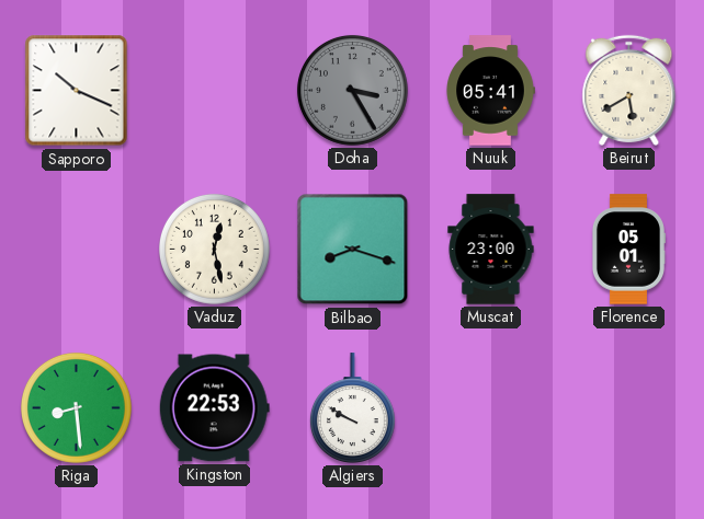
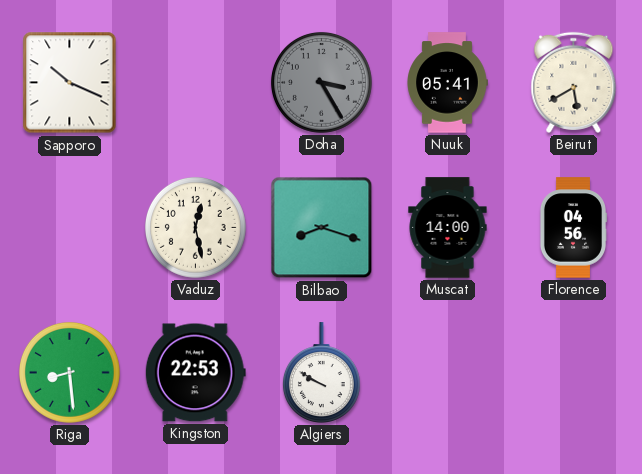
Muscat: 23:00 -> 14:00
Florence: 05:01 -> 04:56
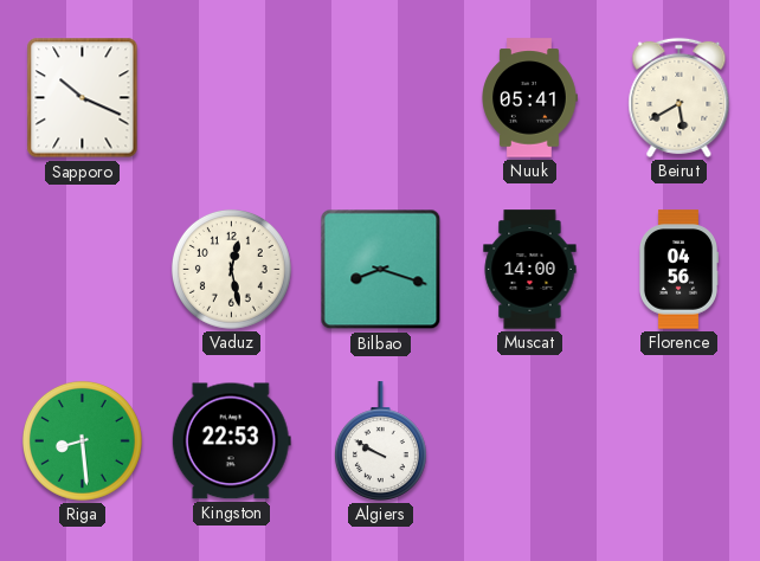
Doha: 3:25 -> none
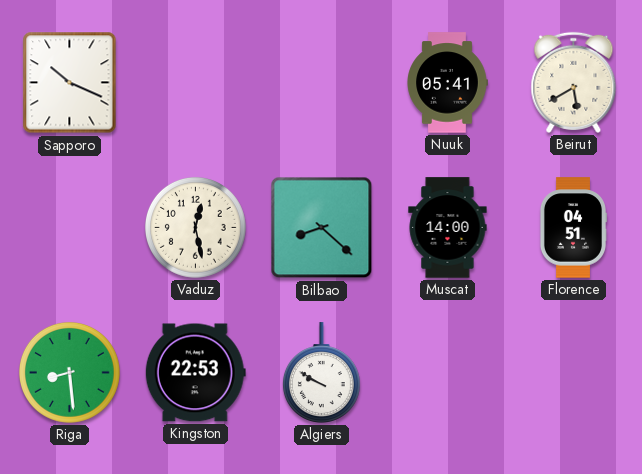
Bilbao: 8:18 -> 8:22
Florence: 04:56 -> 04:51
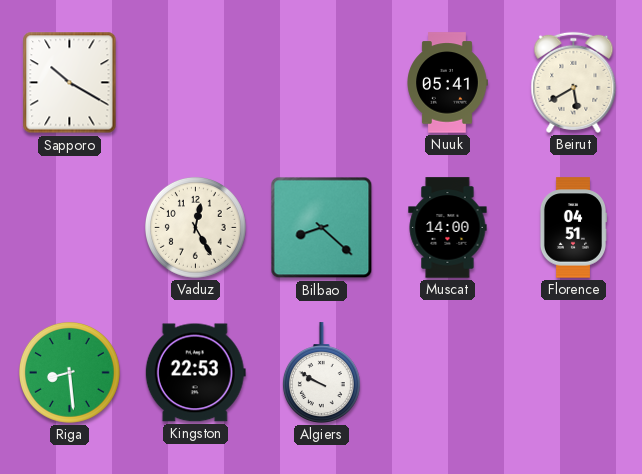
Sapporo: 10:19 -> 10:20
Vaduz: 12:28 -> 12:25
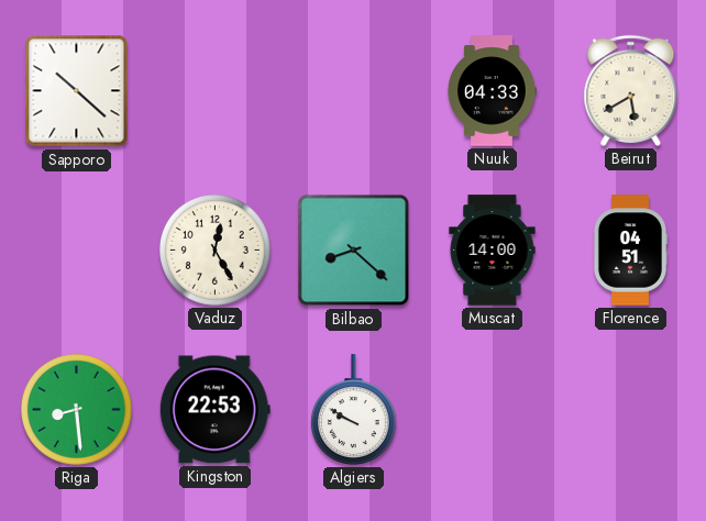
Sapporo: 10:20 -> 10:22
Nuuk: 05:41 -> 04:33
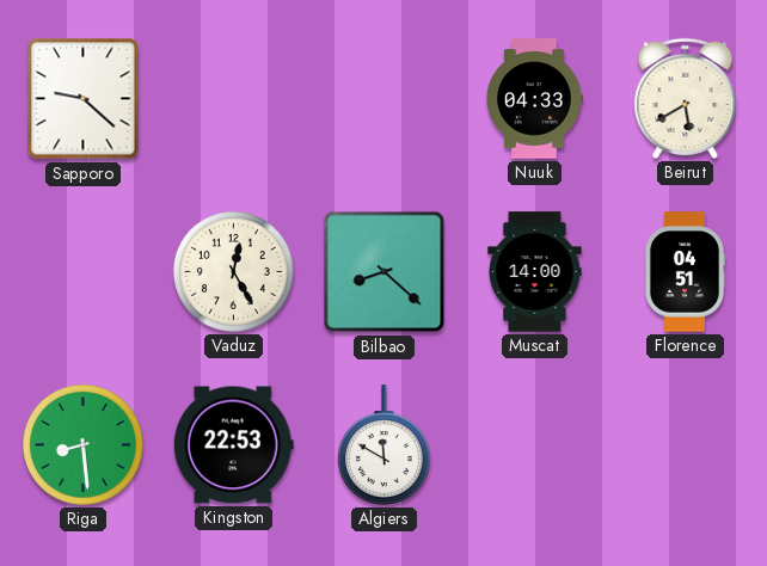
Sapporo: 10:22 -> 9:22
Algiers: 9:50 -> 11:50
